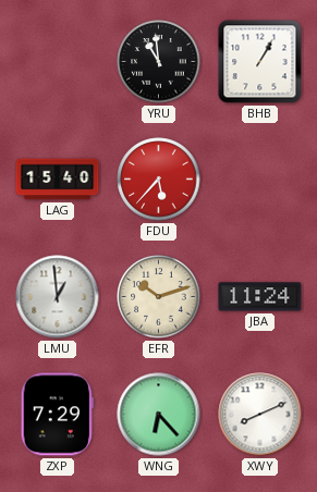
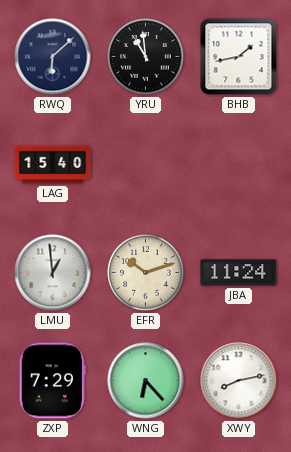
RWQ: none -> 6:08
BHB: 1:05 -> 1:43
FDU: 5:37 -> none
XWY: 8:11 -> 8:13
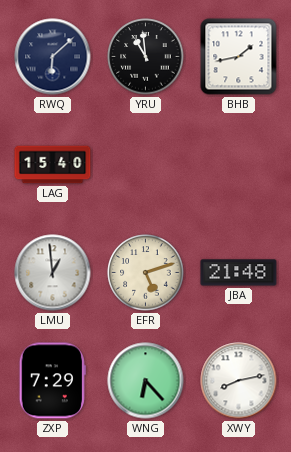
EFR: 10:12 -> 5:12
JBA: 11:24 -> 21:48
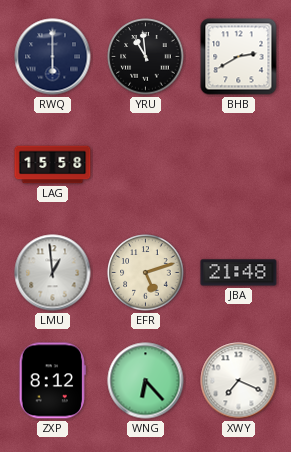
RWQ: 6:08 -> 6:00
BHB: 1:43 -> 2:40
LAG: 15:40 -> 15:58
ZXP: 7:29 -> 8:12
XWY: 8:13 -> 7:19
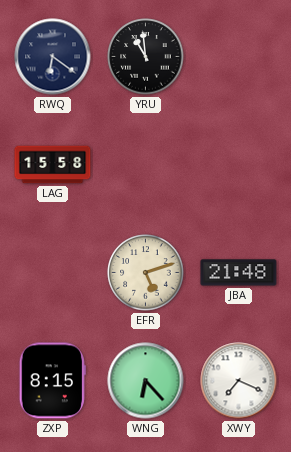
RWQ: 6:00 -> 6:21
BHB: 2:40 -> none
LMU: 12:59 -> none
ZXP: 8:12 -> 8:15
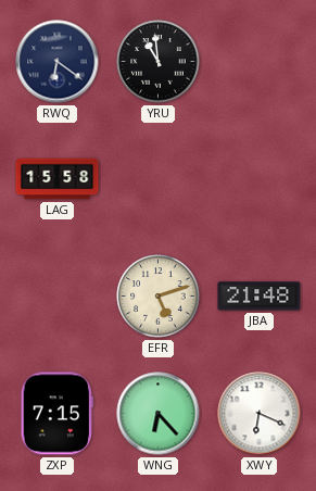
ZXP: 8:15 -> 7:15
XWY: 7:19 -> 6:19
